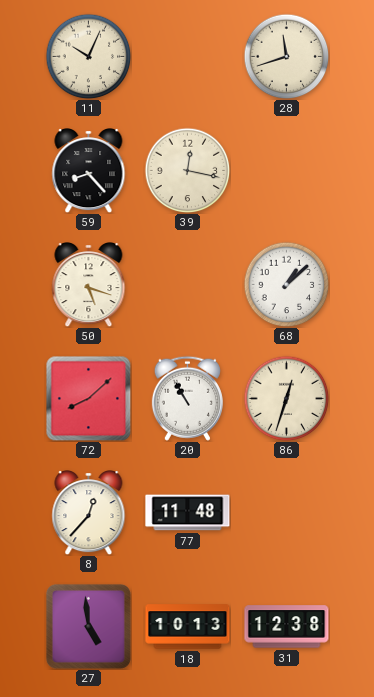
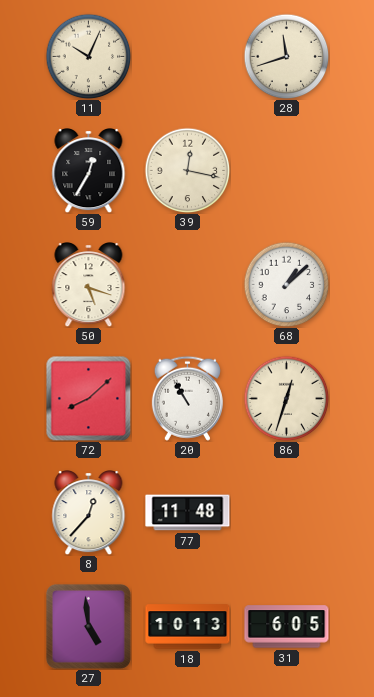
59: 8:23 -> 12:35
31: 12:38 -> 6:05
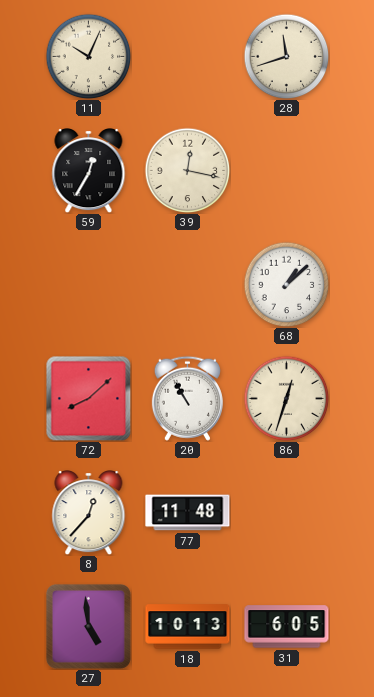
50: 5:18 -> none
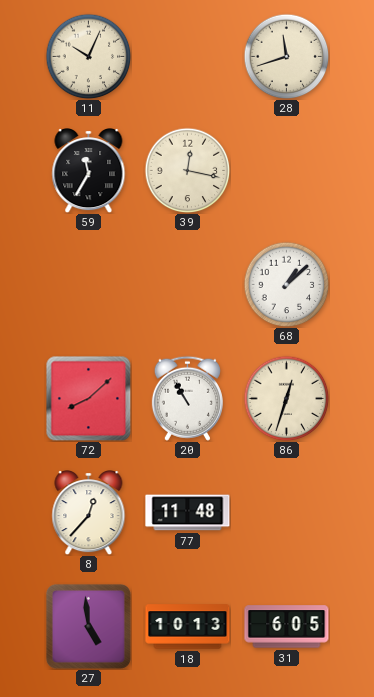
59: 12:35 -> 11:35
